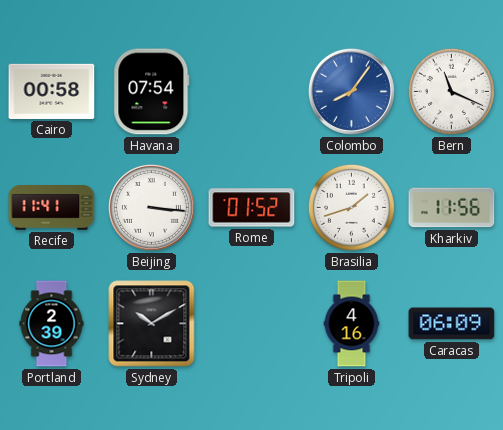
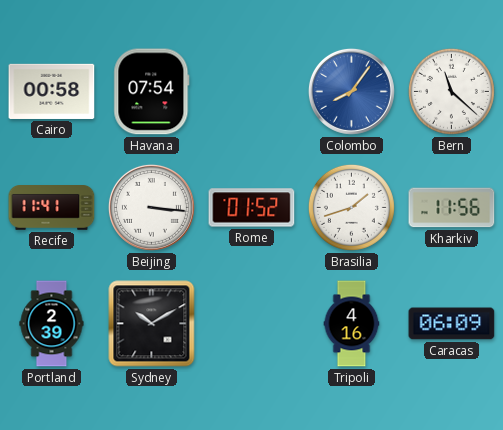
Bern: 11:19 -> 11:22
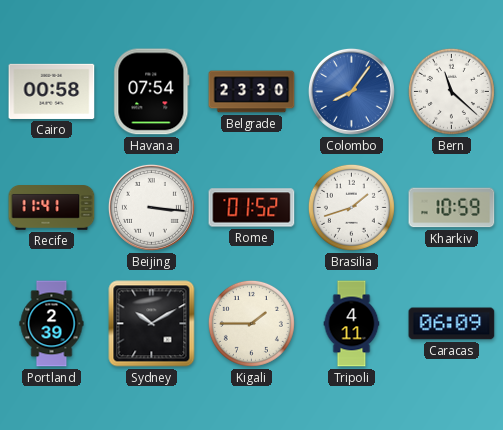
Belgrade: none -> 23:30
Kharkiv: 11:56 -> 10:59
Kigali: none -> 1:45
Tripoli: 4:16 -> 4:11
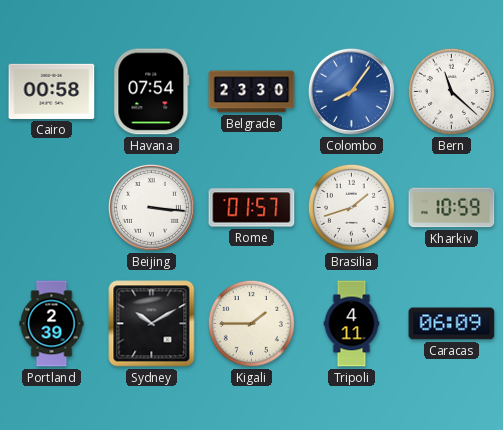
Recife: 11:41 -> none
Rome: 01:52 -> 01:57
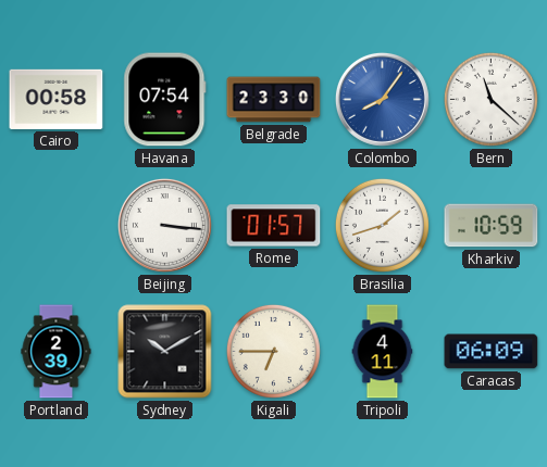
Kigali: 1:45 -> 6:45
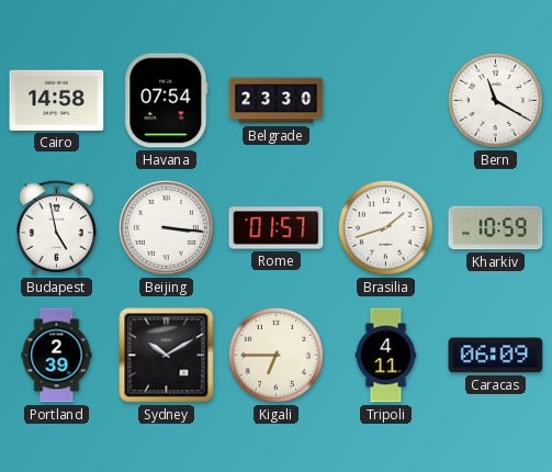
Cairo: 00:58 -> 14:58
Colombo: 8:06 -> none
Bern: 11:22 -> 11:20
Budapest: none -> 4:58
